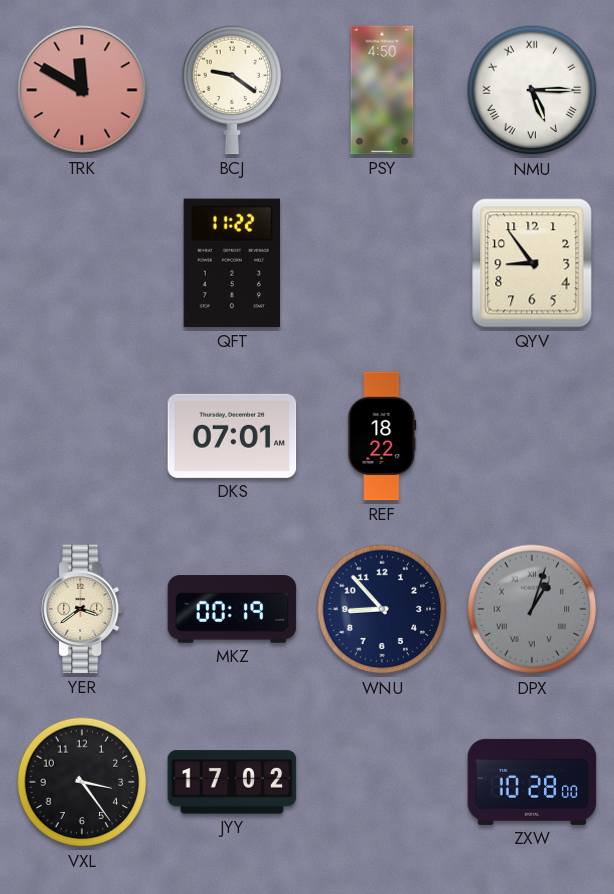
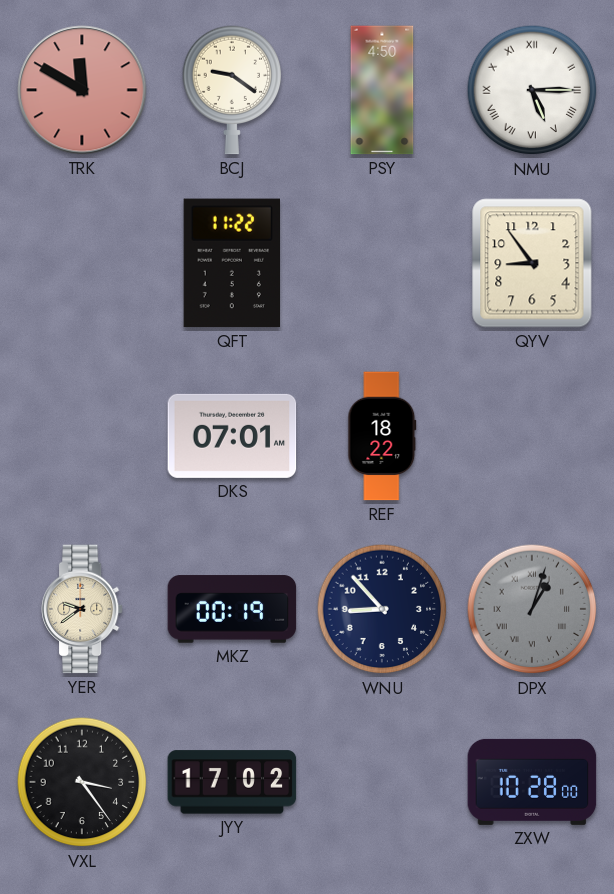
YER: 3:39 -> 9:39
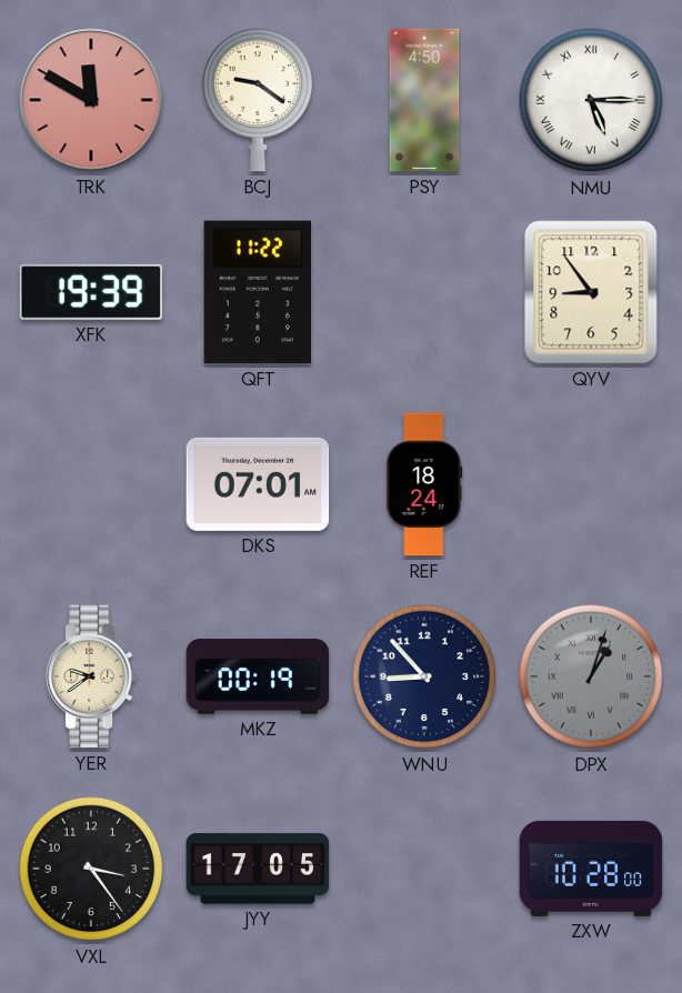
XFK: none -> 19:39
REF: 18:22 -> 18:24
JYY: 17:02 -> 17:05
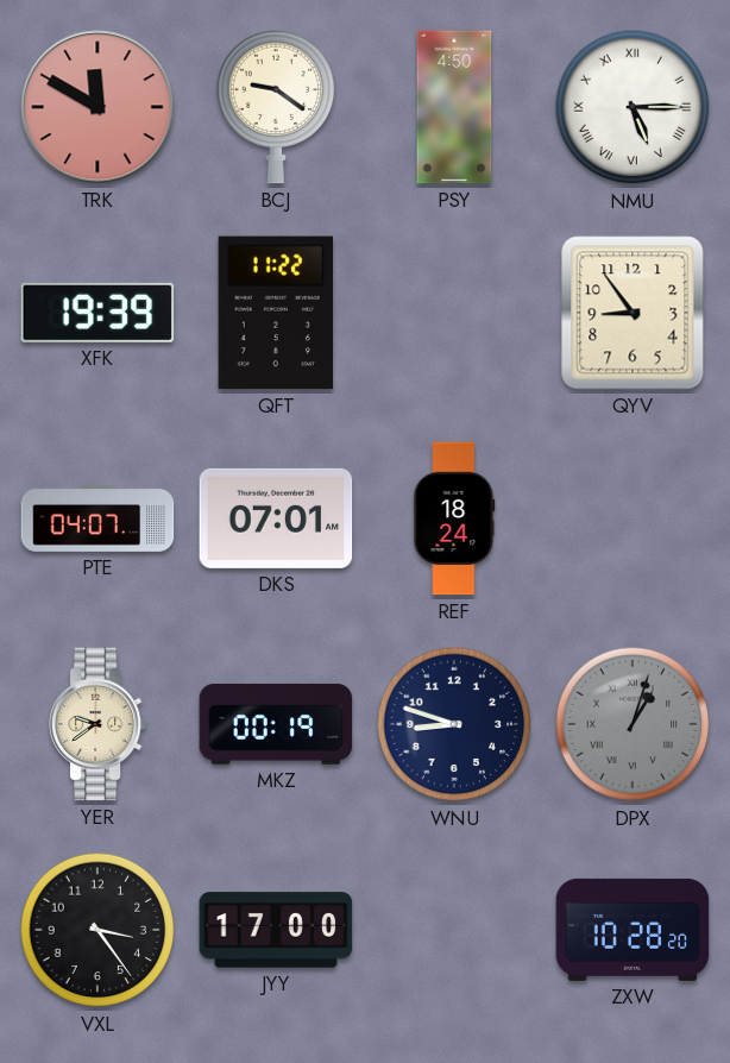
PTE: none -> 04:07
WNU: 8:53 -> 8:48
JYY: 17:05 -> 17:00
ZXW: 10:28:00 -> 10:28:20
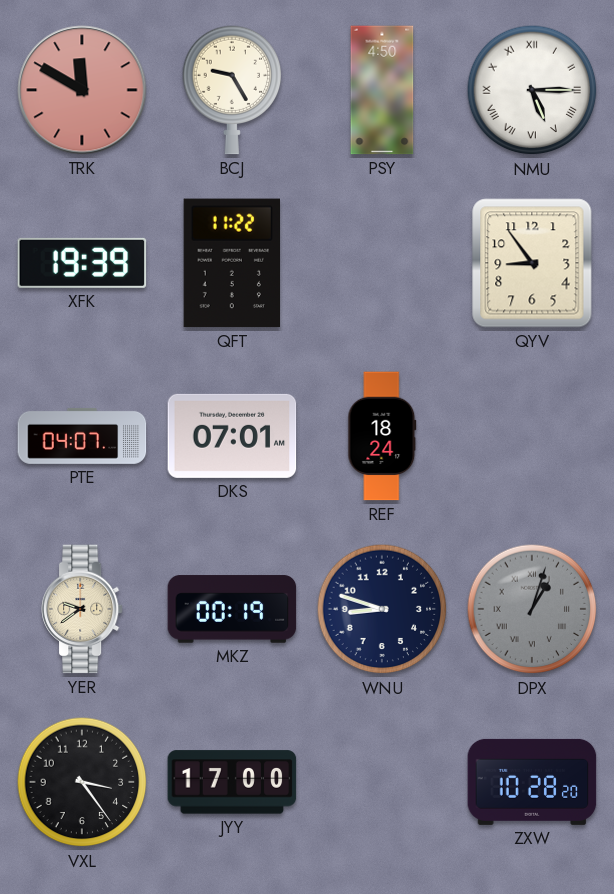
BCJ: 9:21 -> 9:25
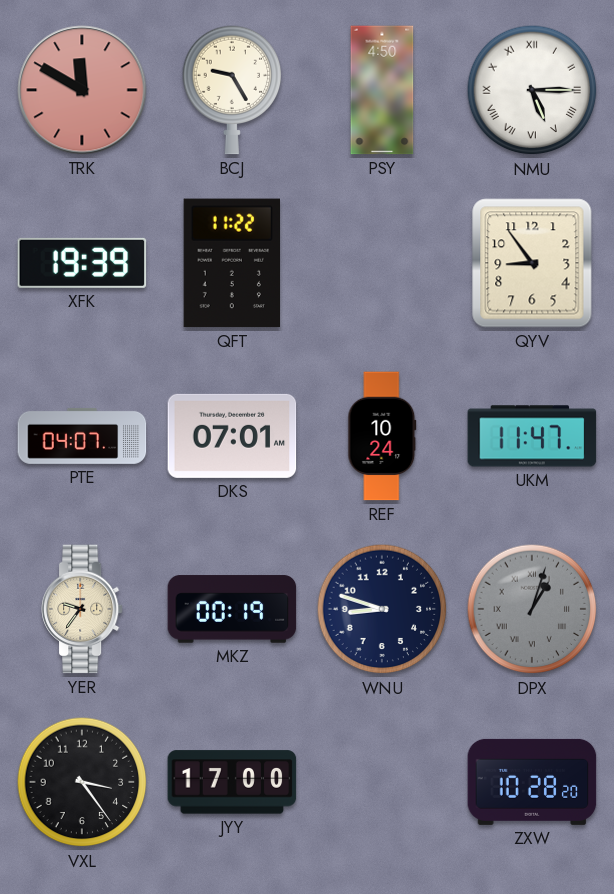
REF: 18:24 -> 10:24
UKM: none -> 11:47
YER: 9:39 -> 9:36
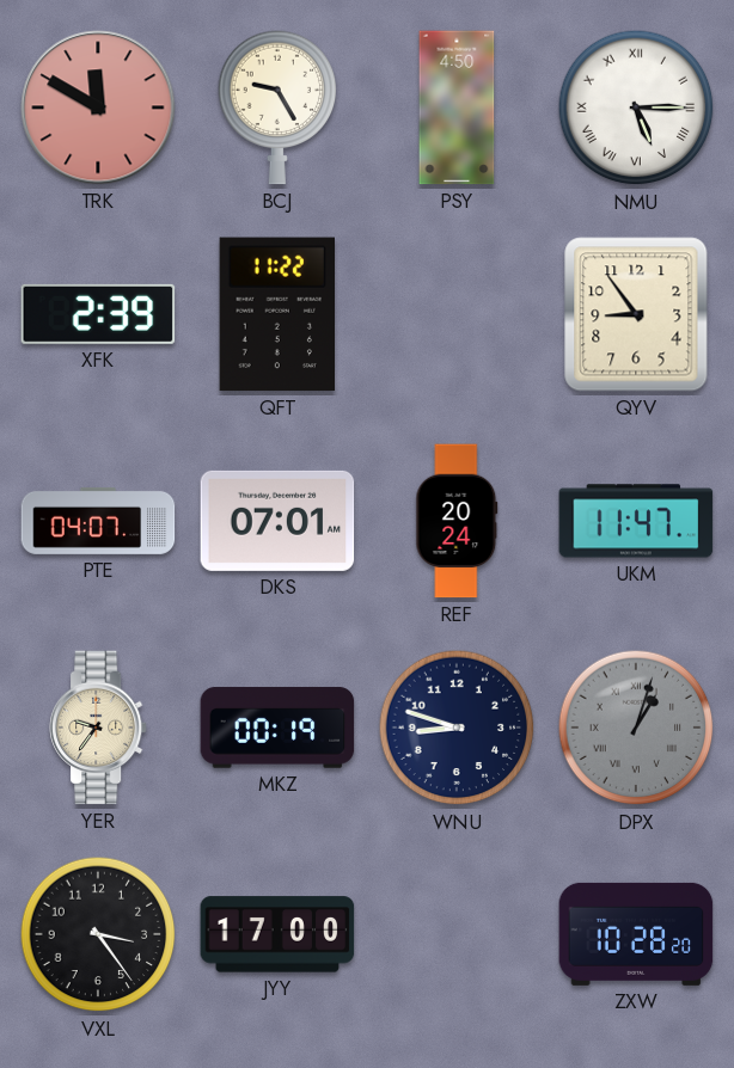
XFK: 19:39 -> 2:39
REF: 10:24 -> 20:24
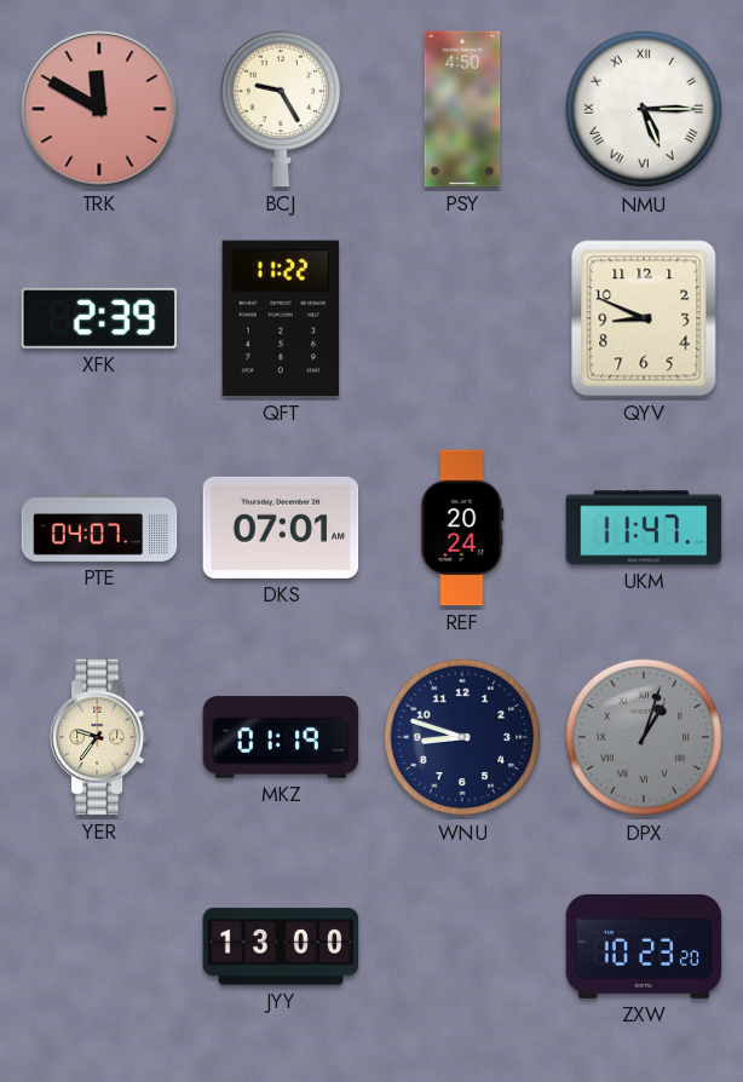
QYV: 8:54 -> 8:49
MKZ: 00:19 -> 01:19
VXL: 3:24 -> none
JYY: 17:00 -> 13:00
ZXW: 10:28 -> 10:23
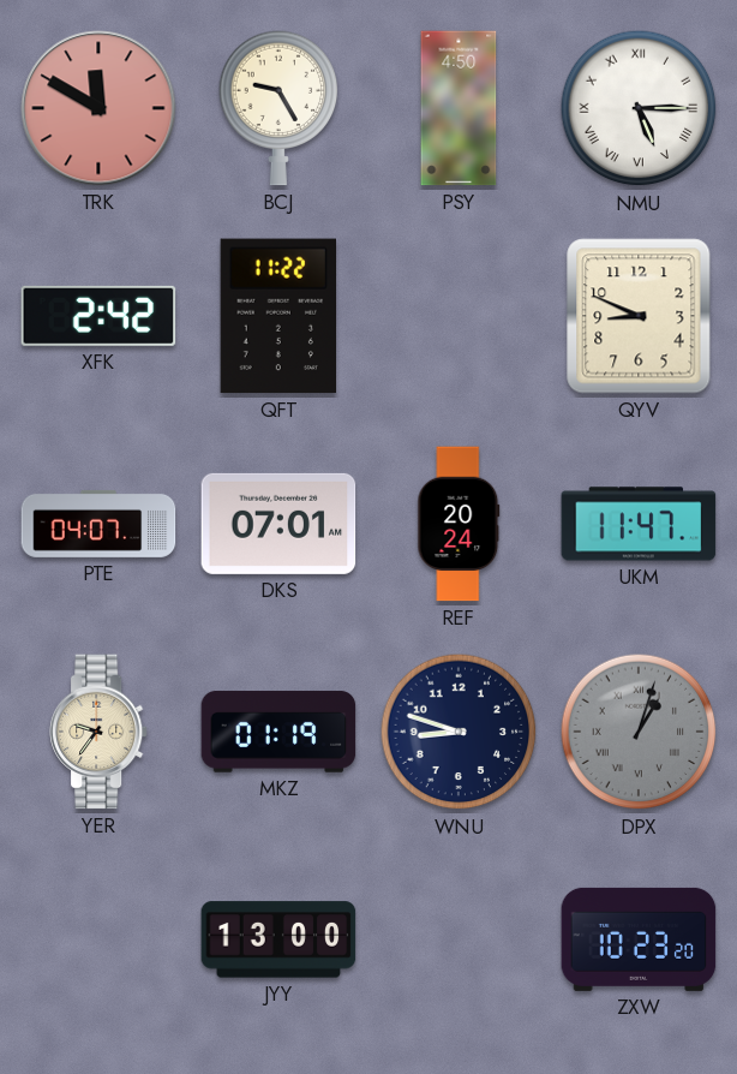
XFK: 2:39 -> 2:42
